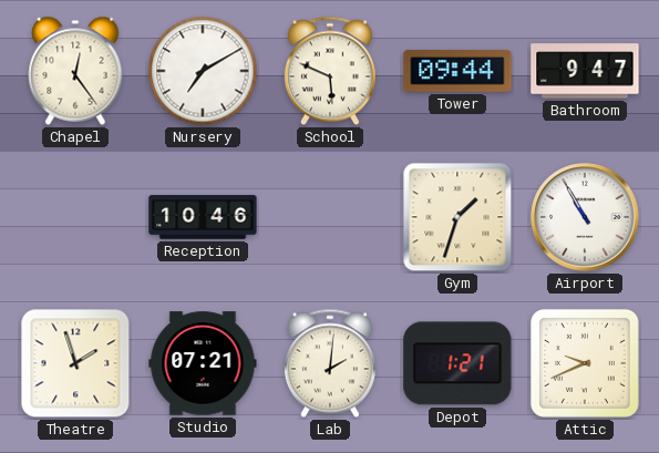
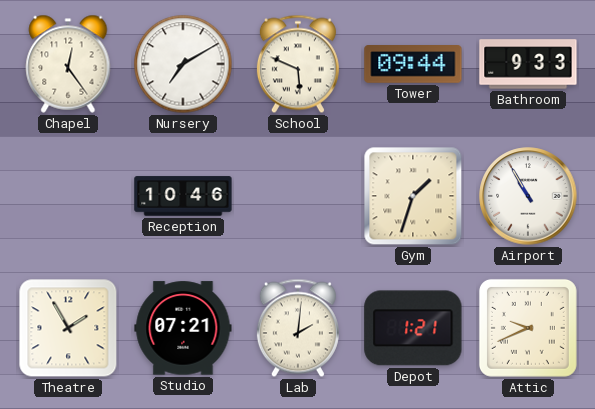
Bathroom: 9:47 -> 9:33
Theatre: 1:57 -> 1:55
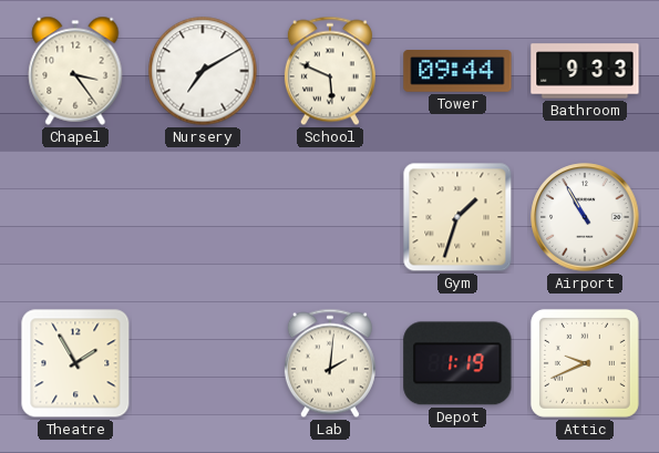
Chapel: 12:24 -> 3:24
Reception: 10:46 -> none
Studio: 07:21 -> none
Depot: 1:21 -> 1:19
